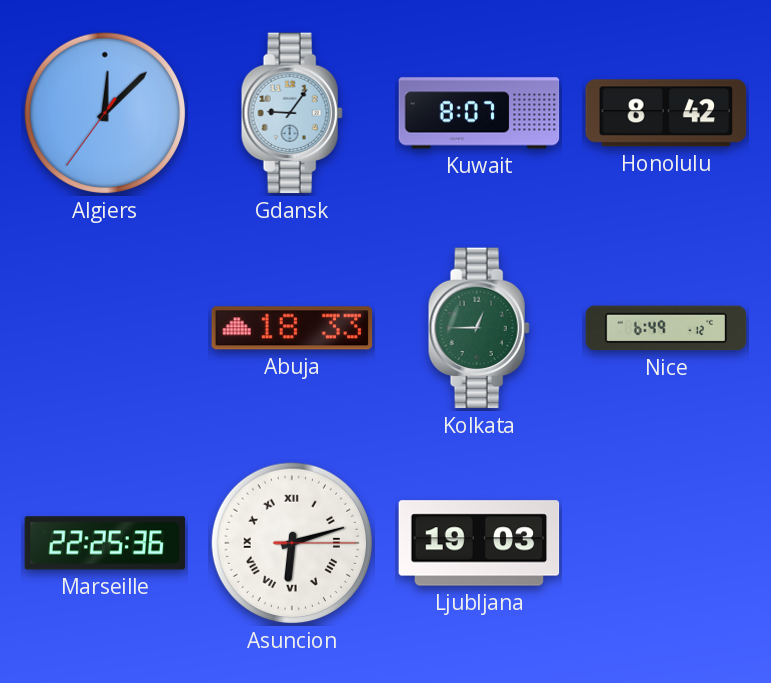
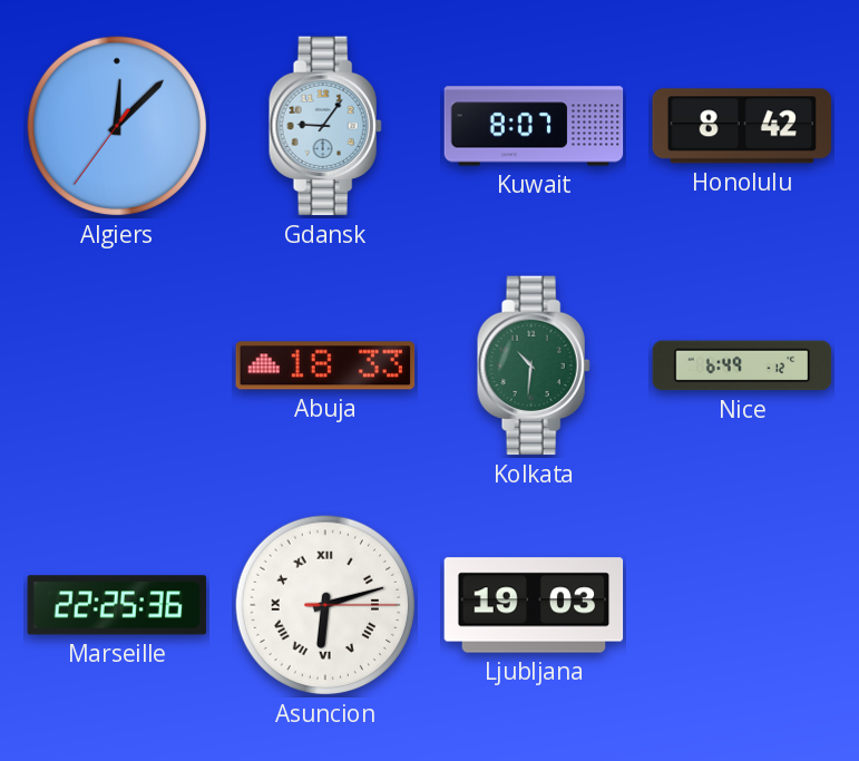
Kolkata: 12:45 -> 10:31
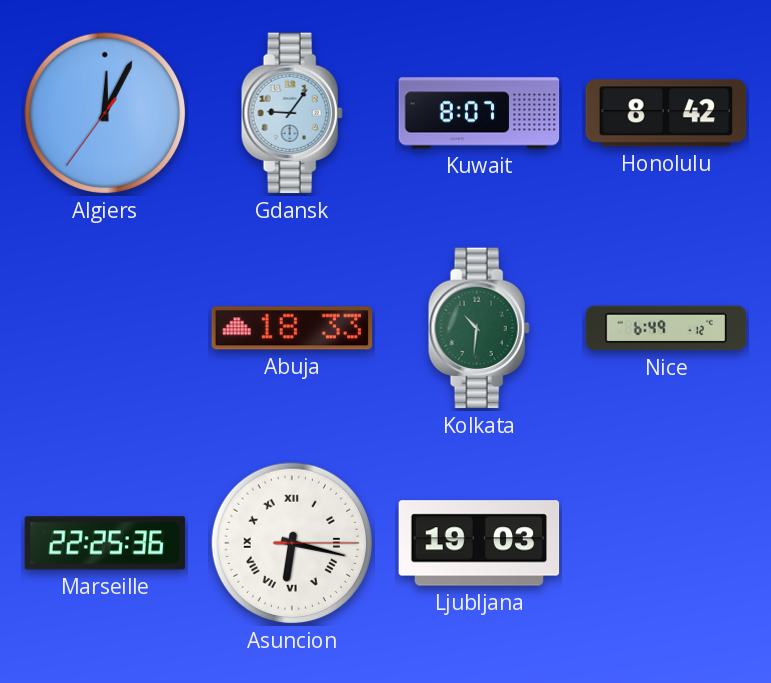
Algiers: 12:07 -> 12:04
Asuncion: 6:12 -> 6:17
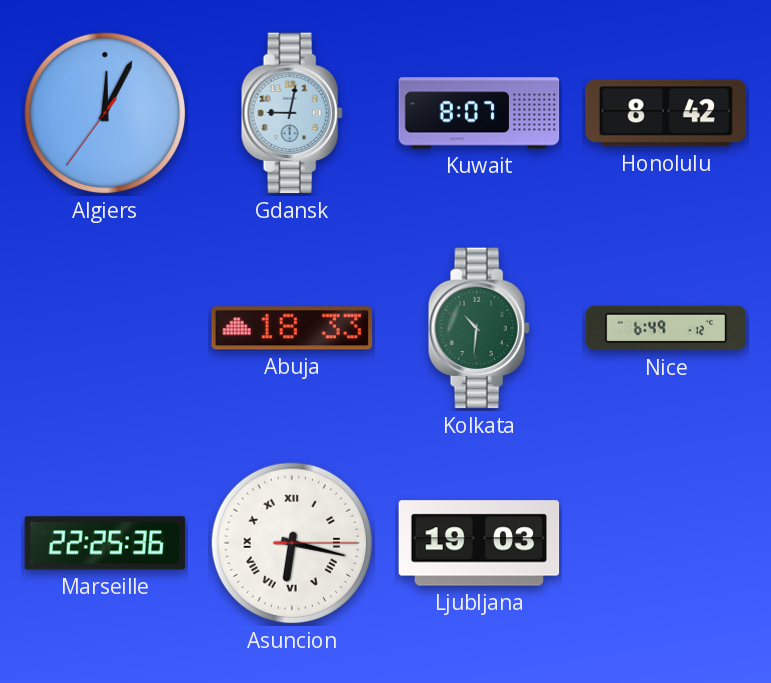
Gdansk: 9:06 -> 9:02
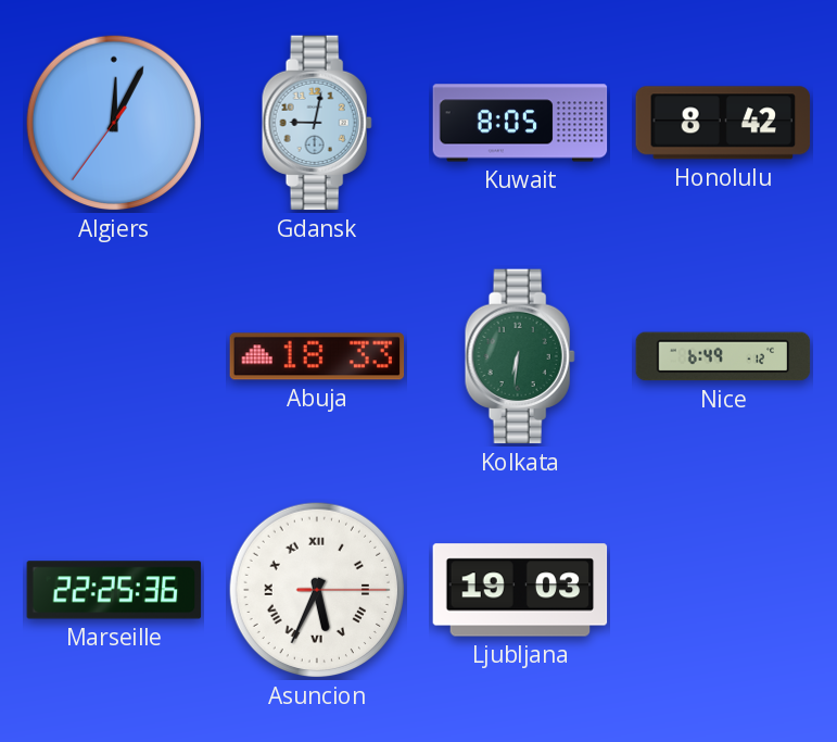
Kuwait: 8:07 -> 8:05
Kolkata: 10:31 -> 6:31
Asuncion: 6:17 -> 5:34
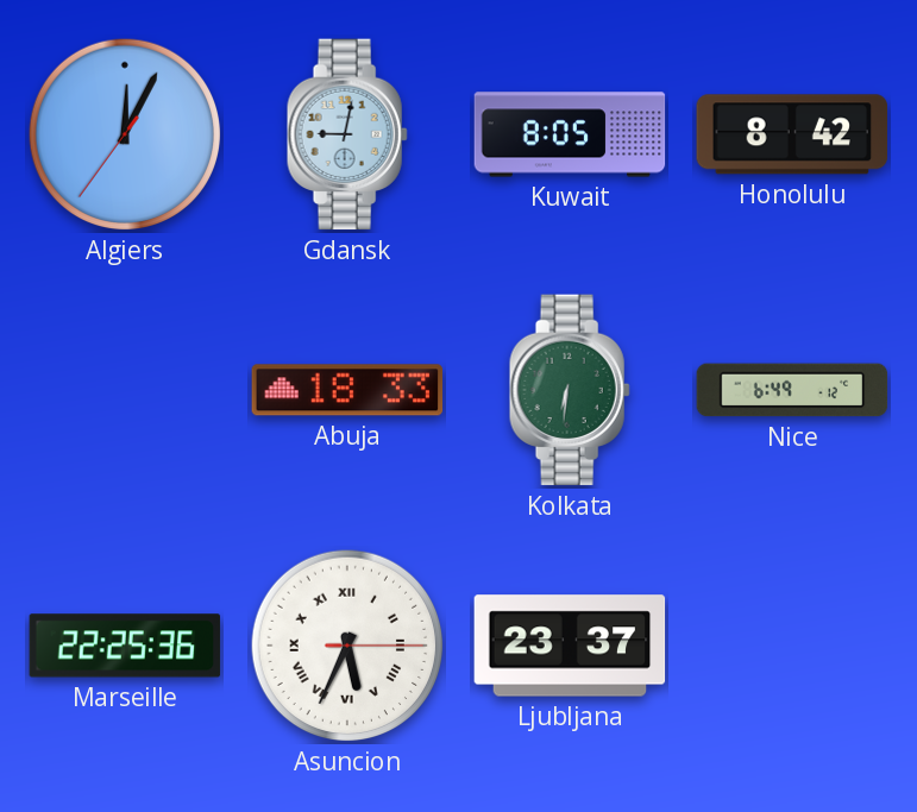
Ljubljana: 19:03 -> 23:37
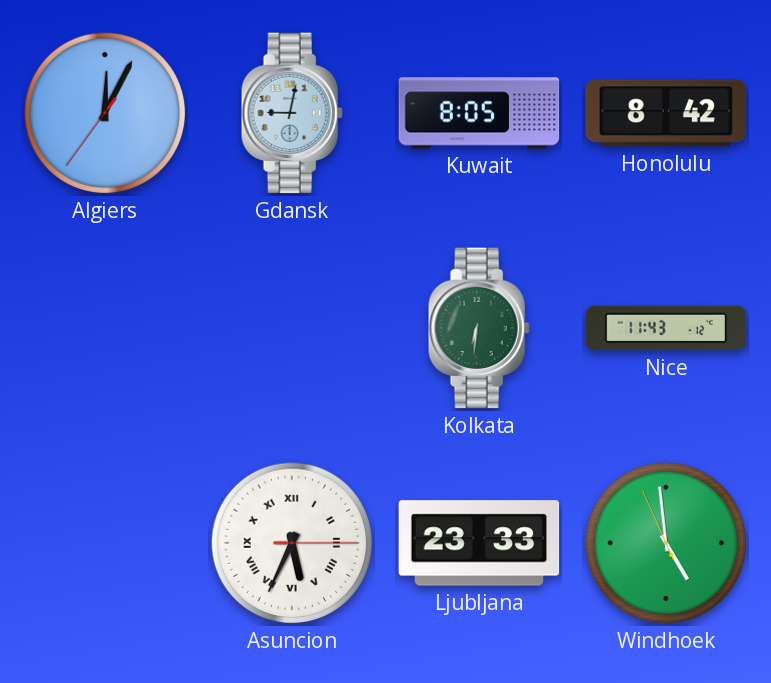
Abuja: 18:33 -> none
Nice: 6:49 -> 11:43
Marseille: 22:25 -> none
Ljubljana: 23:37 -> 23:33
Windhoek: none -> 4:58
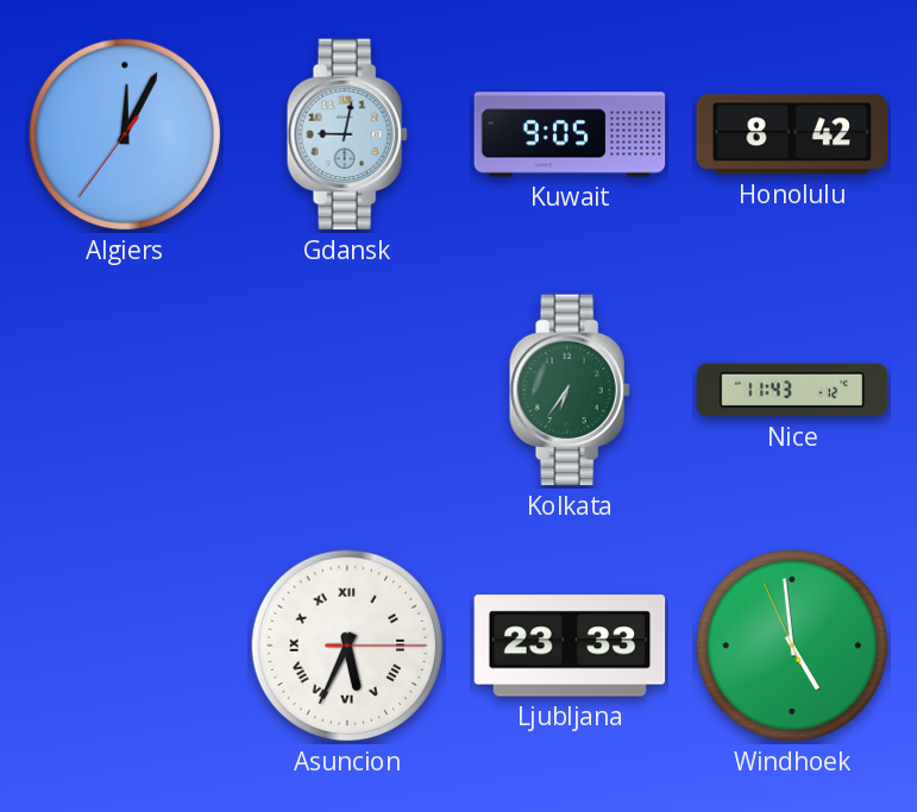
Kuwait: 8:05 -> 9:05
Kolkata: 6:31 -> 6:36
